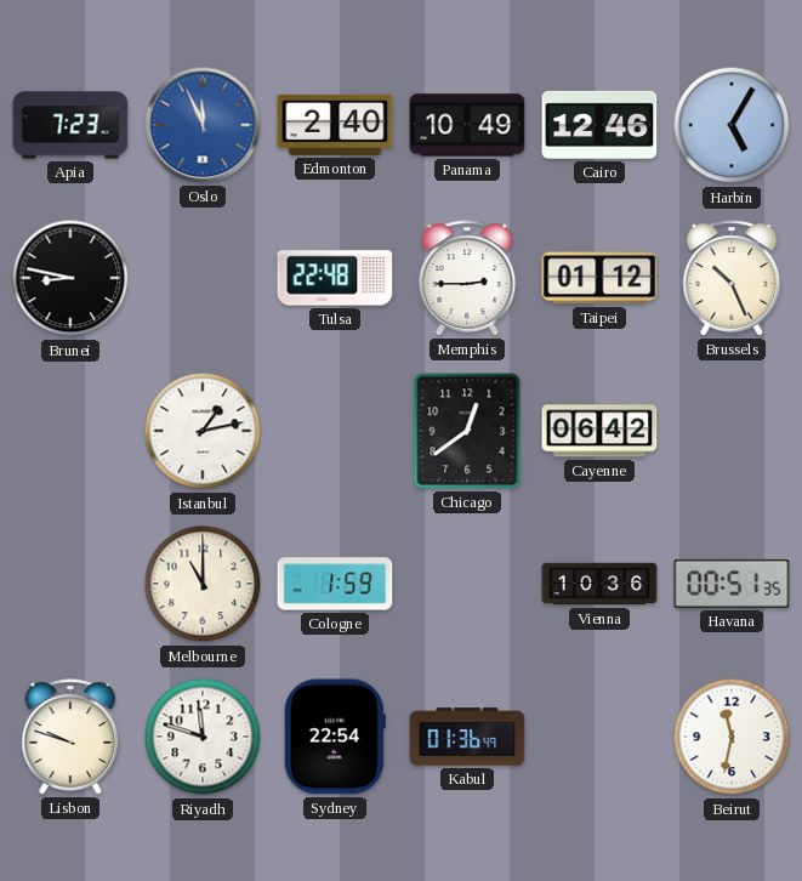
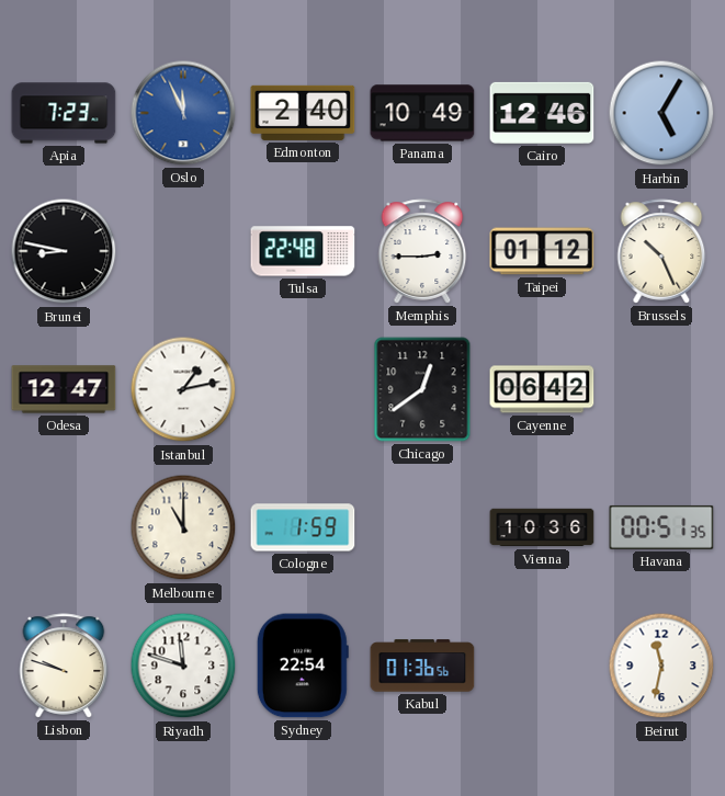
Odesa: none -> 12:47
Kabul: 01:36:49 -> 01:36:56
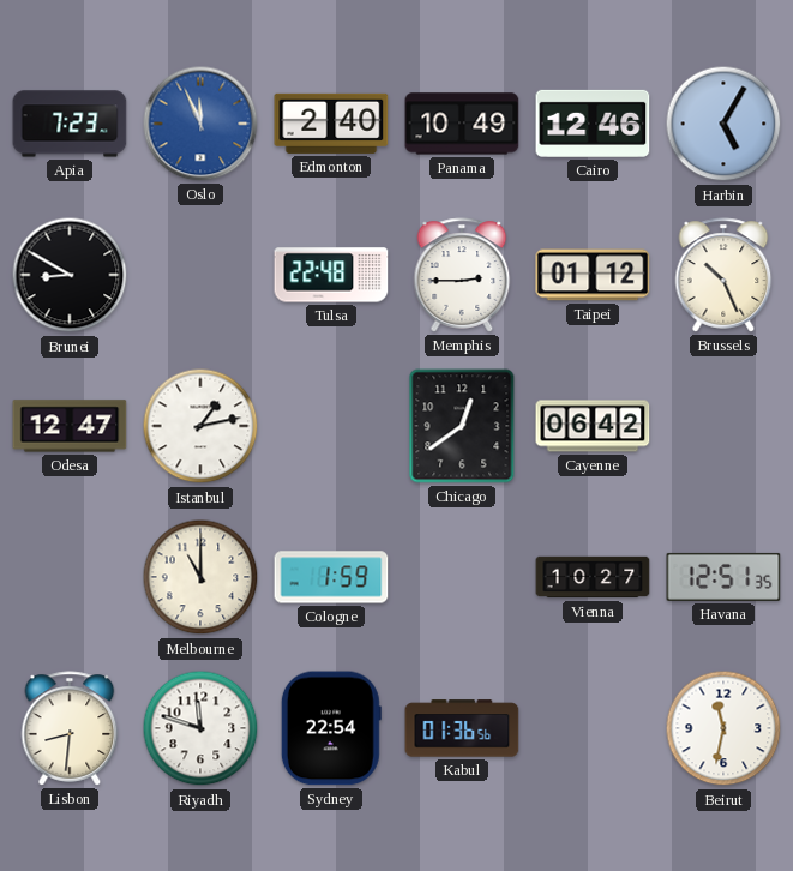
Brunei: 8:47 -> 8:50
Vienna: 10:36 -> 10:27
Havana: 00:51 -> 12:51
Lisbon: 9:48 -> 8:31
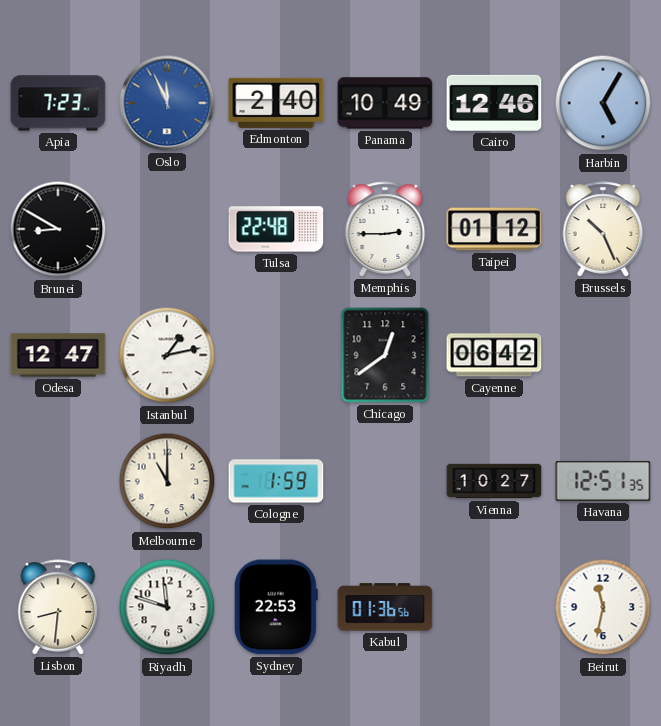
Sydney: 22:54 -> 22:53
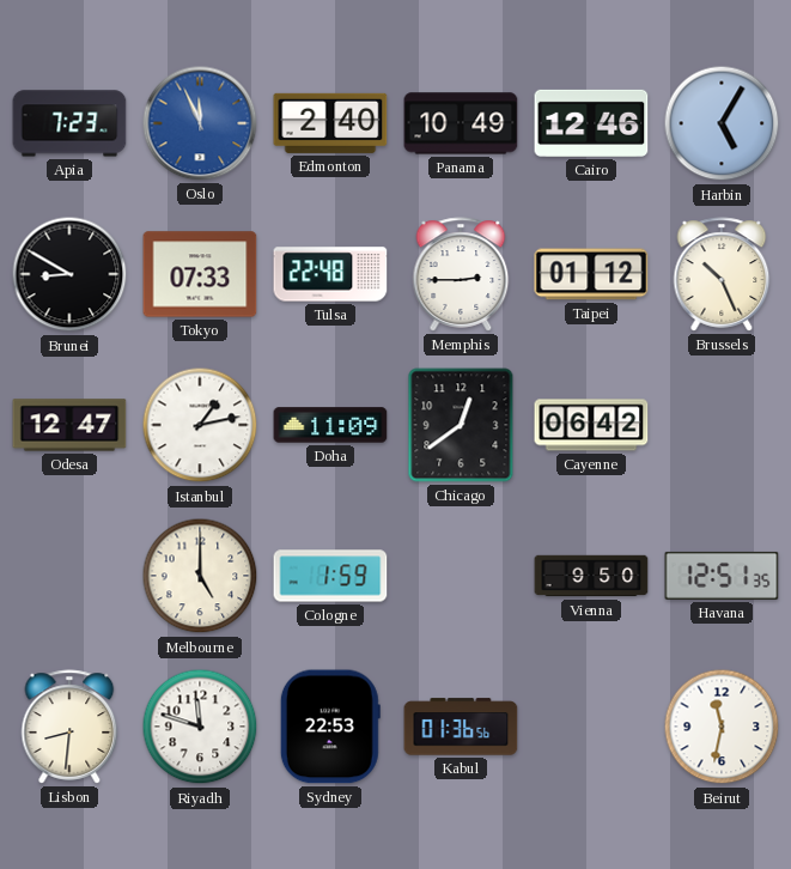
Tokyo: none -> 07:33
Doha: none -> 11:09
Melbourne: 11:00 -> 5:00
Vienna: 10:27 -> 9:50
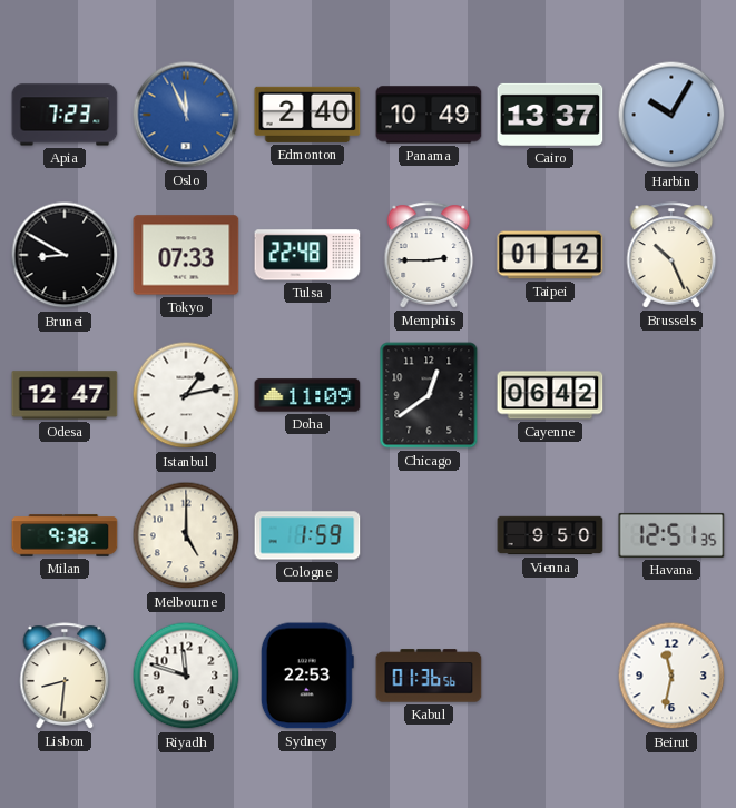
Cairo: 12:46 -> 13:37
Harbin: 5:05 -> 10:05
Milan: none -> 9:38
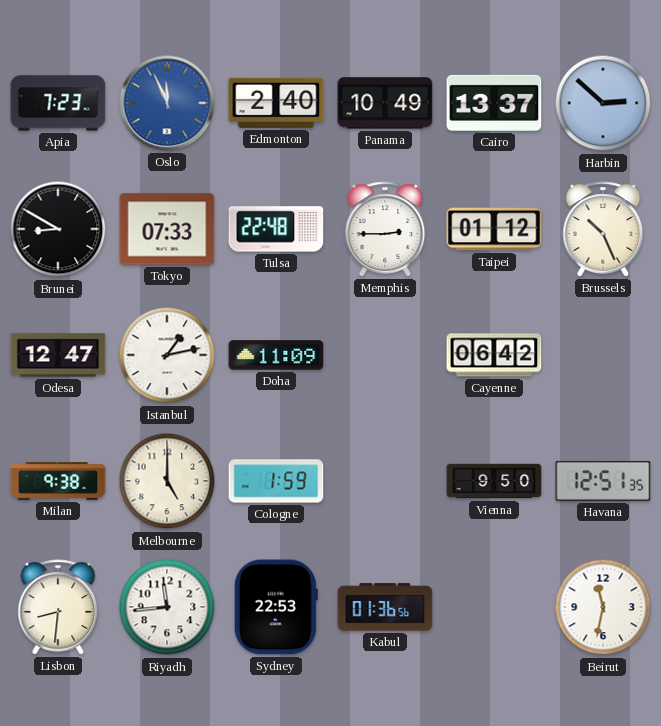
Harbin: 10:05 -> 2:52
Chicago: 12:39 -> none
Riyadh: 11:48 -> 11:44
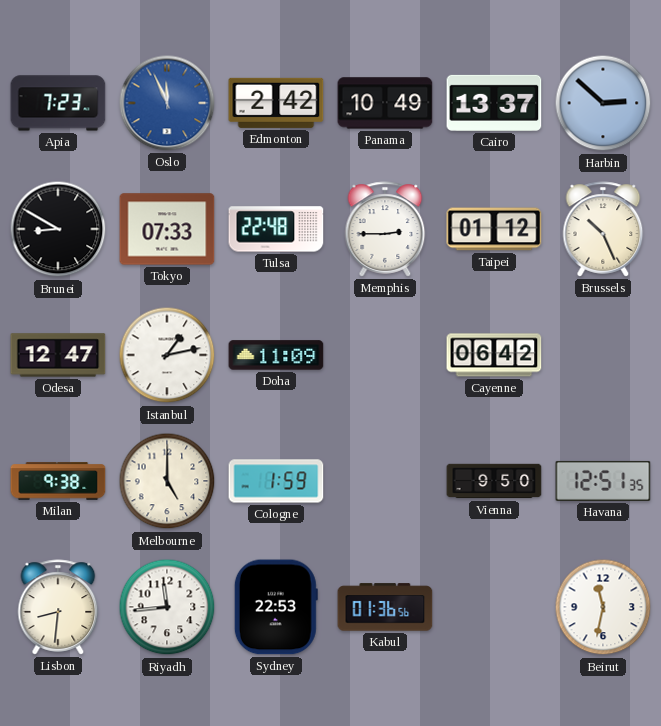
Edmonton: 2:40 -> 2:42
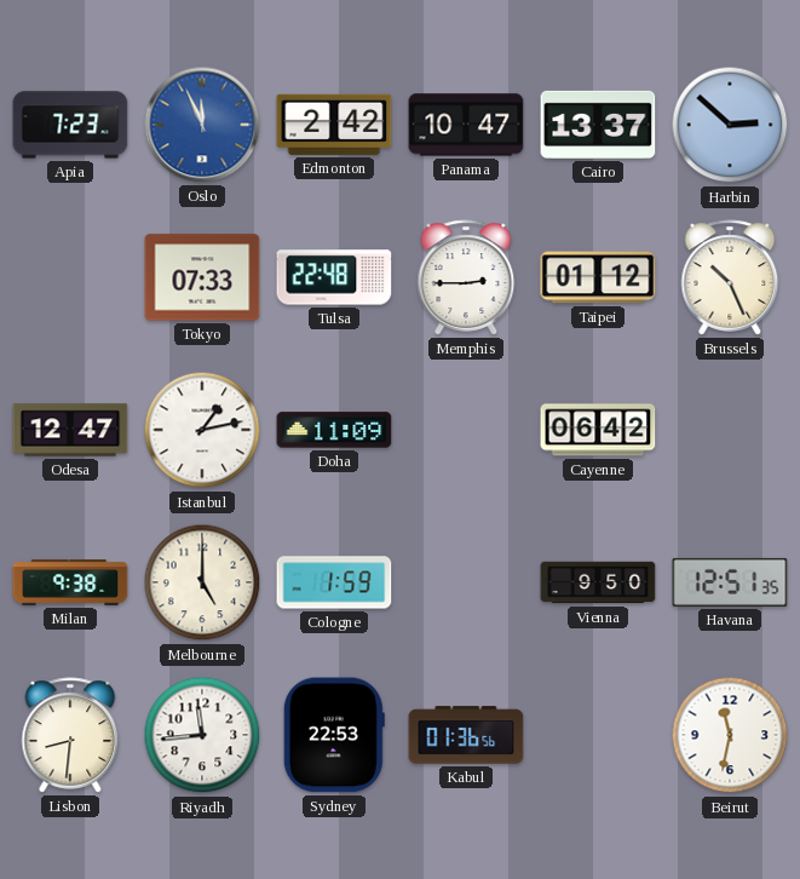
Panama: 10:49 -> 10:47
Brunei: 8:50 -> none
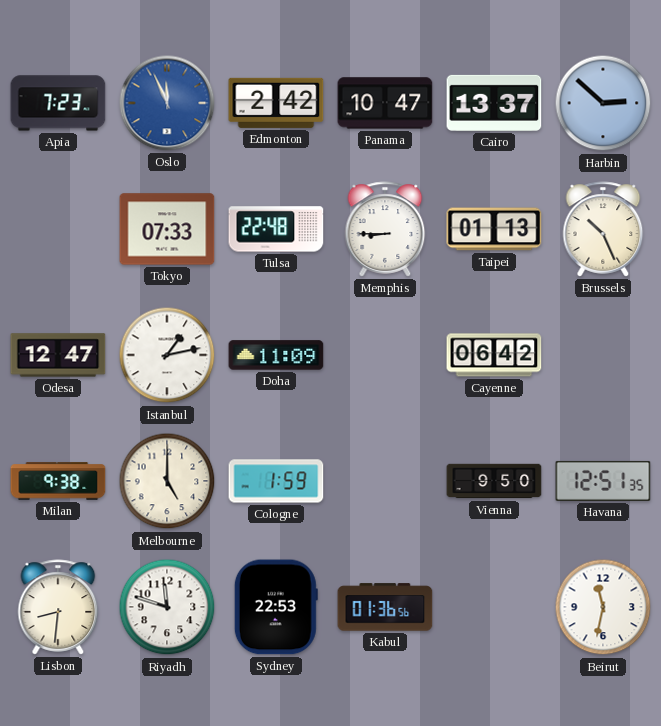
Memphis: 2:45 -> 8:45
Taipei: 01:12 -> 01:13
Riyadh: 11:44 -> 11:48
